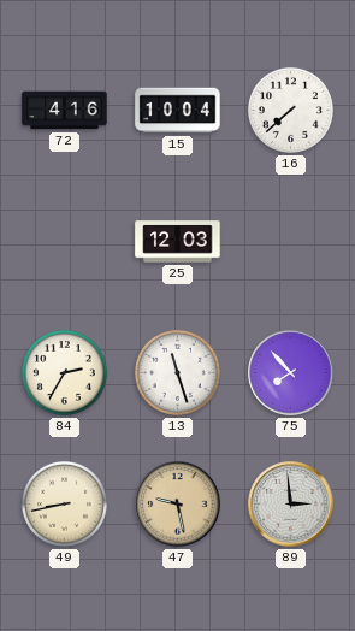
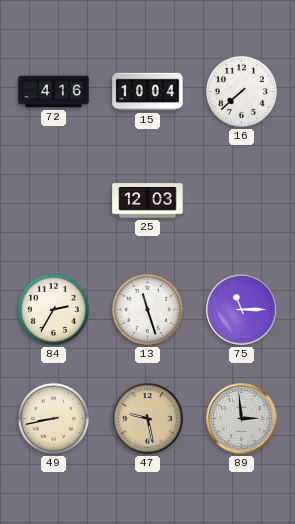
75: 7:53 -> 11:15
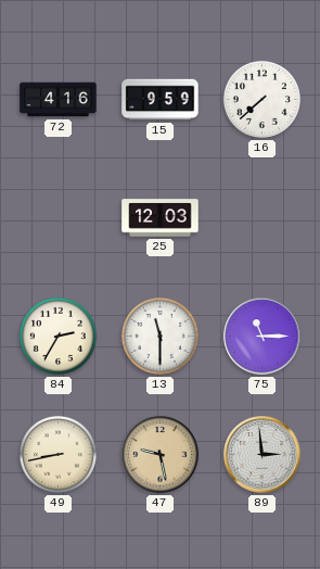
15: 10:04 -> 9:59
13: 11:27 -> 11:30
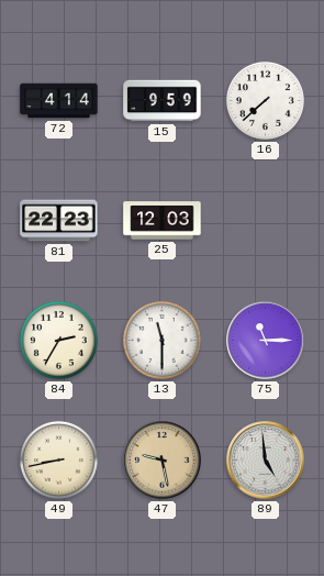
72: 4:16 -> 4:14
81: none -> 22:23
89: 2:59 -> 4:59
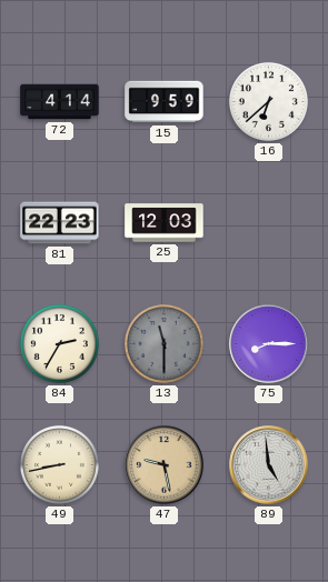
16: 7:38 -> 6:38
13 dial: white -> grey
75: 11:15 -> 8:15
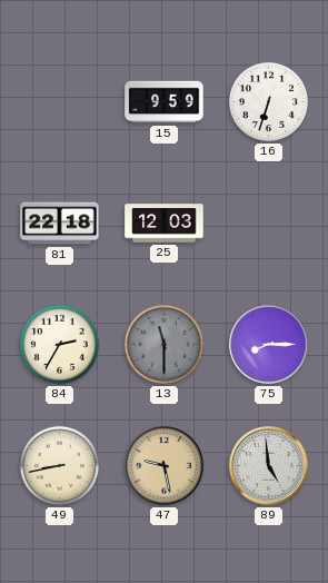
72: 4:14 -> none
16: 6:38 -> 6:33
81: 22:23 -> 22:18
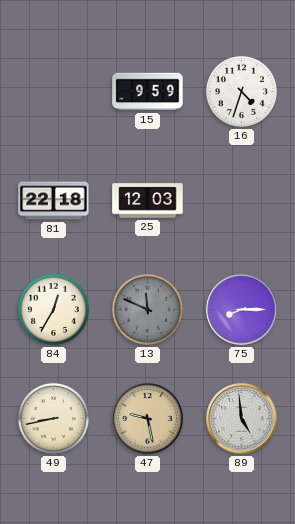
16: 6:33 -> 4:33
84: 2:35 -> 12:35
13: 11:30 -> 11:49
